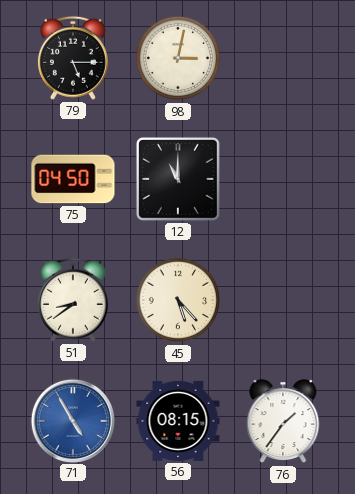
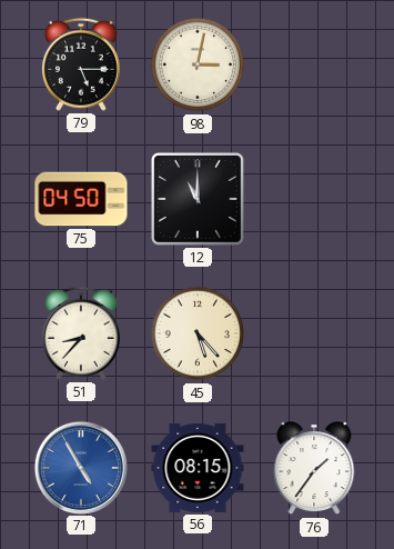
51: 8:39 -> 8:37
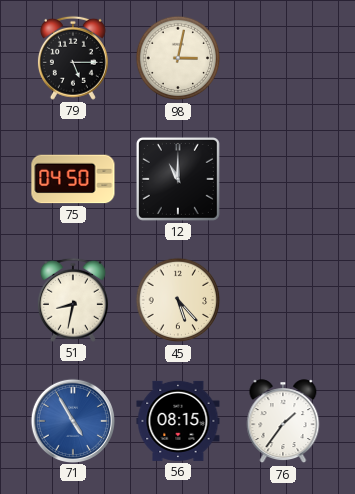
51: 8:37 -> 8:32
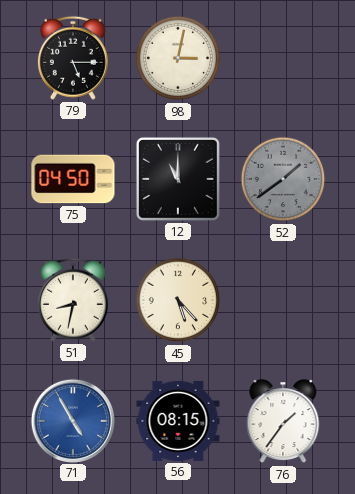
52: none -> 1:39
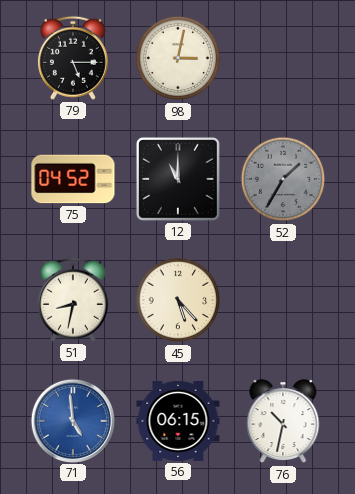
75: 04:50 -> 04:52
52: 1:39 -> 1:35
71: 4:55 -> 4:59
56: 08:15 -> 06:15
76: 1:36 -> 10:32
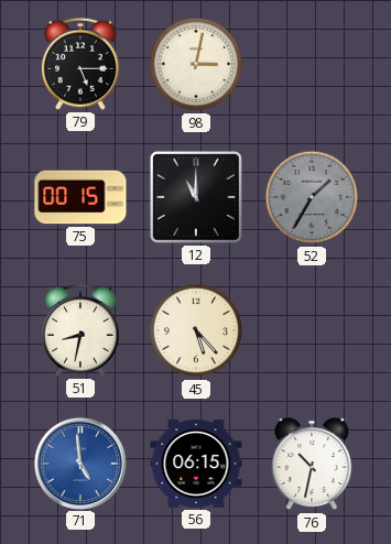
75: 04:52 -> 00:15
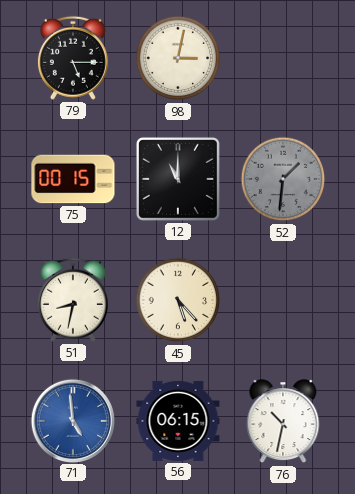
52: 1:35 -> 1:31
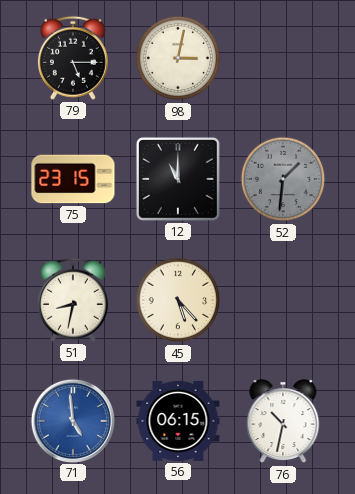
75: 00:15 -> 23:15
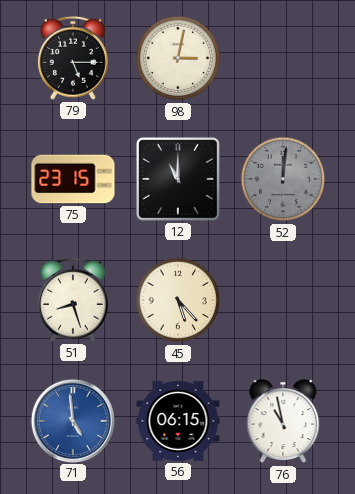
52: 1:31 -> 12:01
51: 8:32 -> 8:27
76: 10:32 -> 10:58
